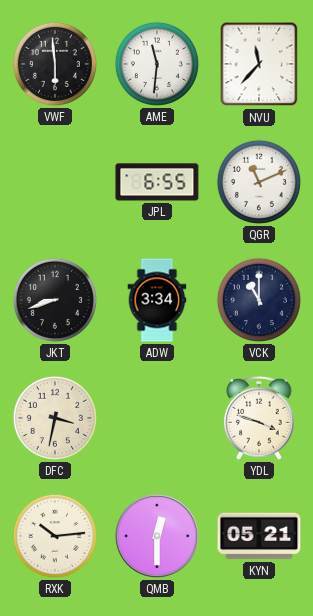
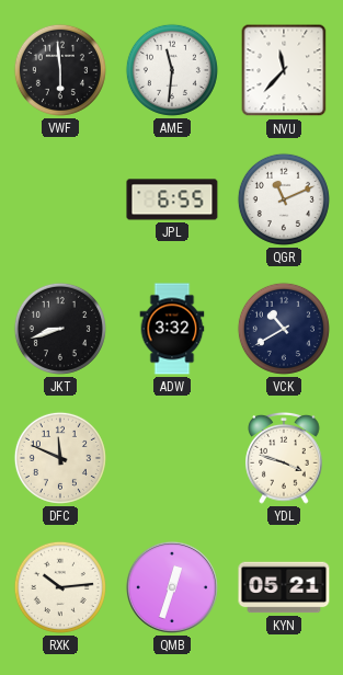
ADW: 3:34 -> 3:32
VCK: 11:00 -> 10:40
DFC: 3:32 -> 11:49
QMB: 12:30 -> 12:33
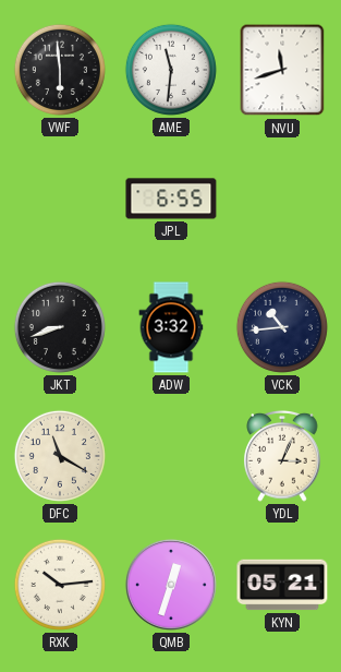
NVU: 11:37 -> 11:42
QGR: 11:11 -> none
VCK: 10:40 -> 10:44
DFC: 11:49 -> 11:20
YDL: 3:48 -> 3:04
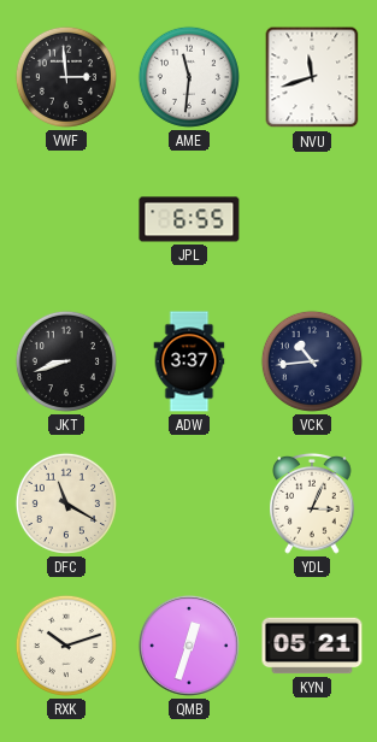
VWF: 5:59 -> 2:59
ADW: 3:32 -> 3:37
RXK: 10:14 -> 10:12
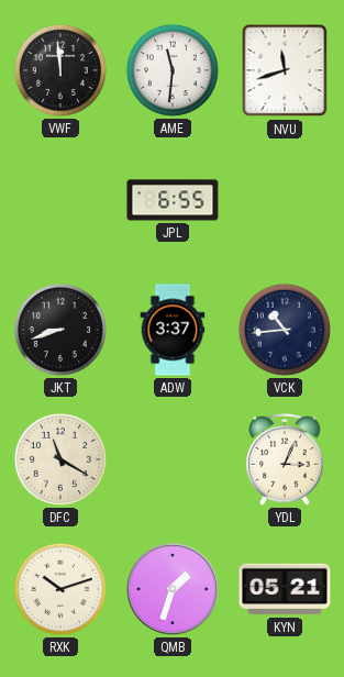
VWF: 2:59 -> 11:59
QMB: 12:33 -> 1:33
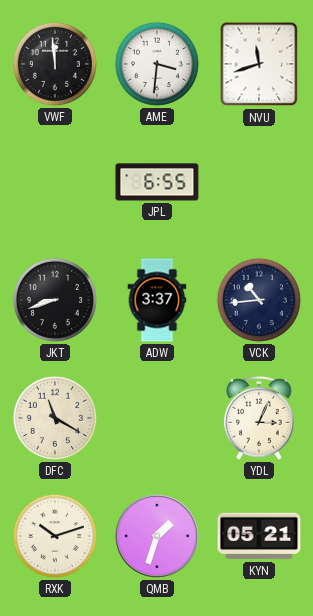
AME: 11:31 -> 3:31
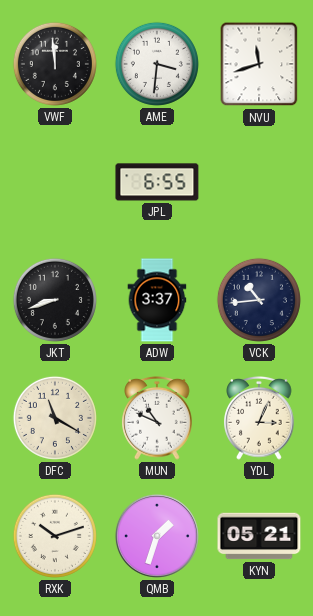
MUN: none -> 10:49
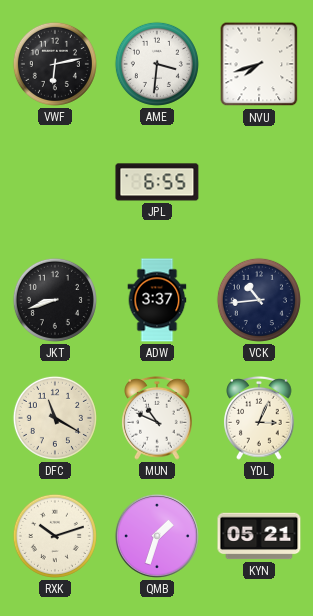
VWF: 11:59 -> 6:13
NVU: 11:42 -> 7:42
